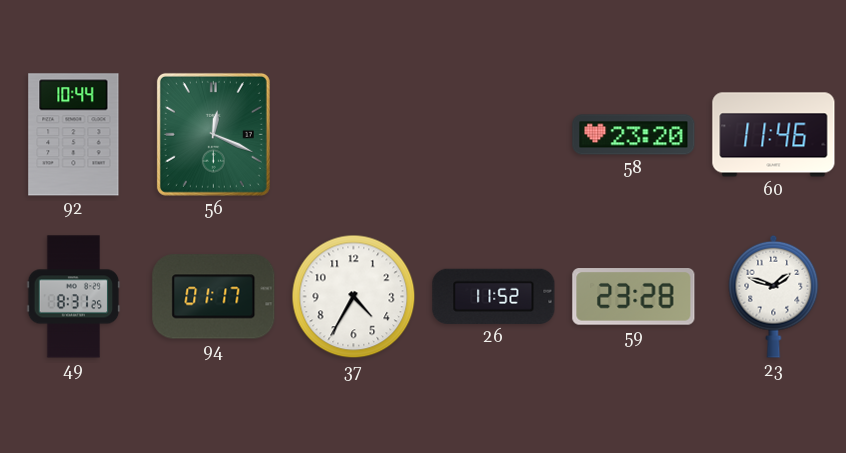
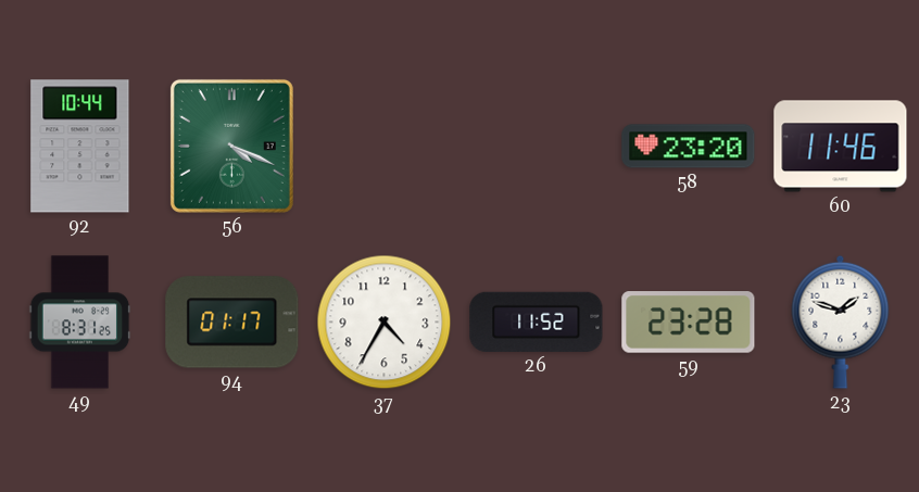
56: 12:19 -> 4:19
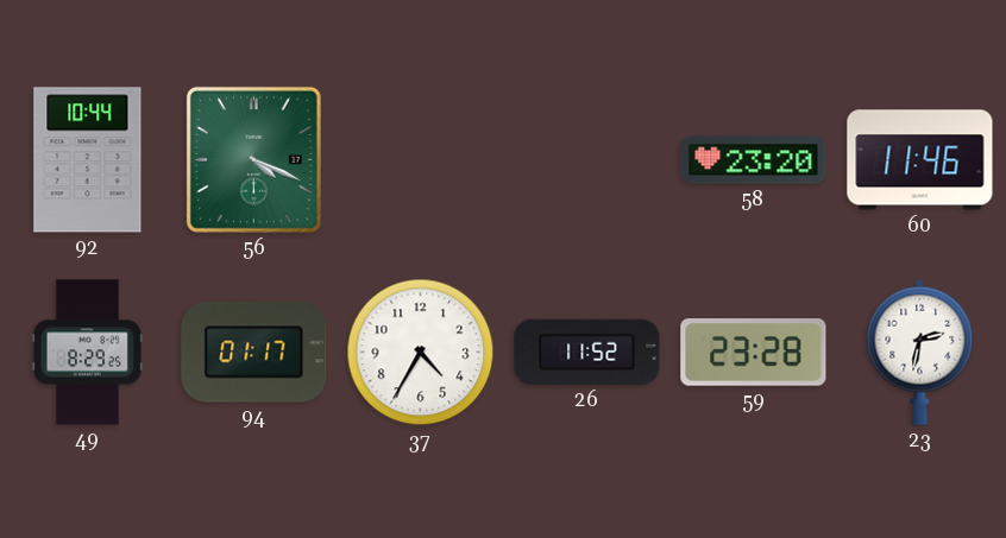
49: 8:31 -> 8:29
23: 1:48 -> 2:32
